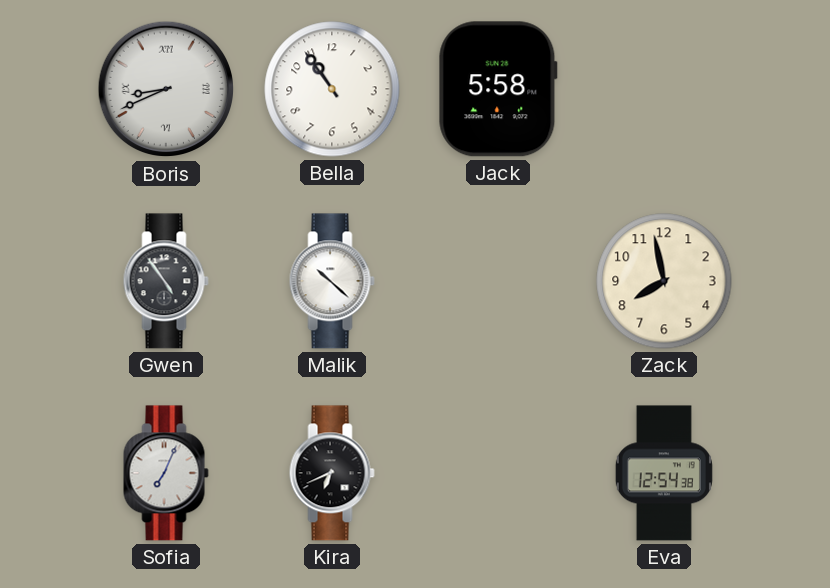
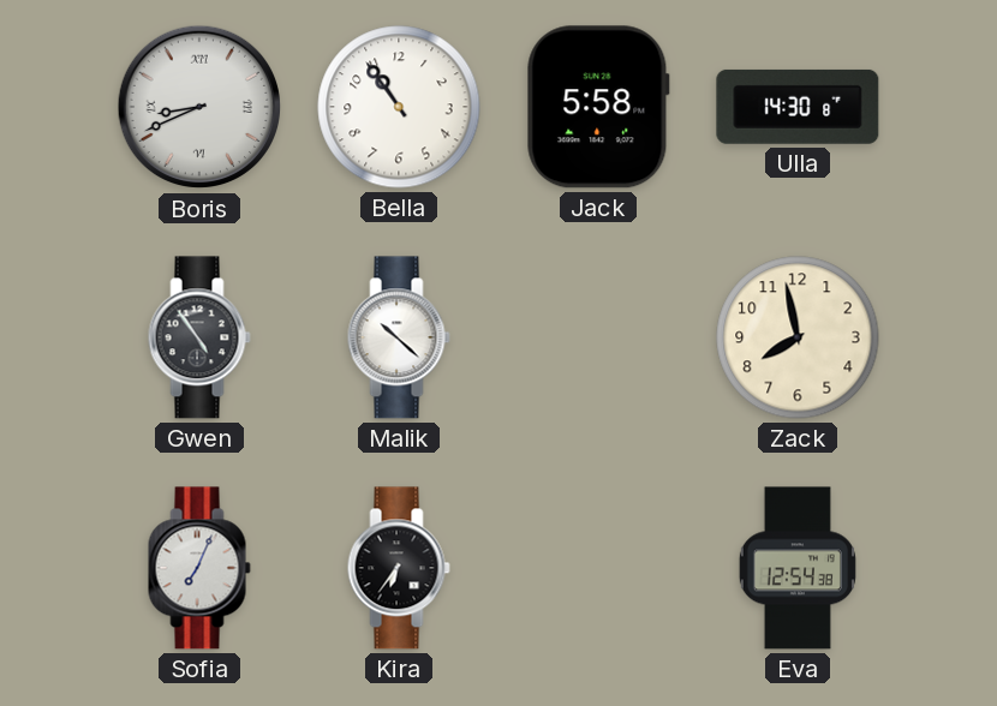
Ulla: none -> 14:30
Kira: 6:41 -> 6:36
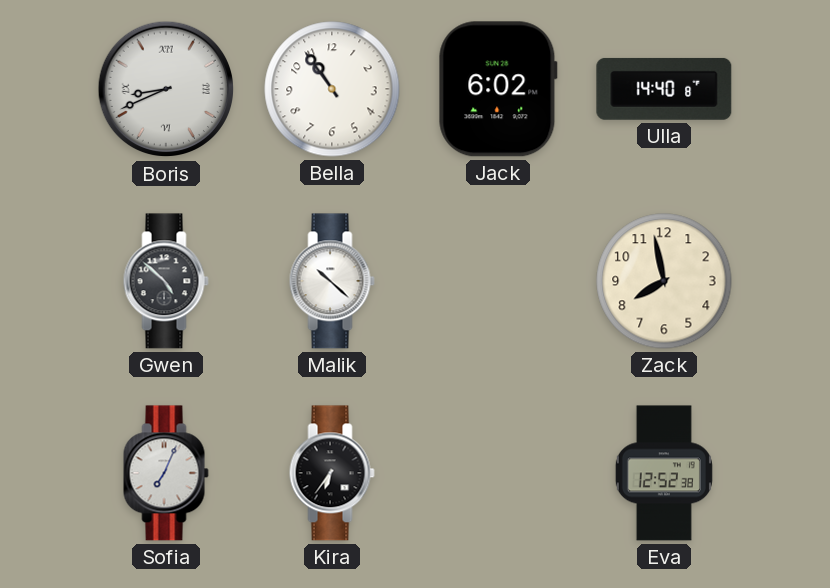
Jack: 5:58 -> 6:02
Ulla: 14:30 -> 14:40
Gwen: 4:54 -> 4:52
Eva: 12:54 -> 12:52
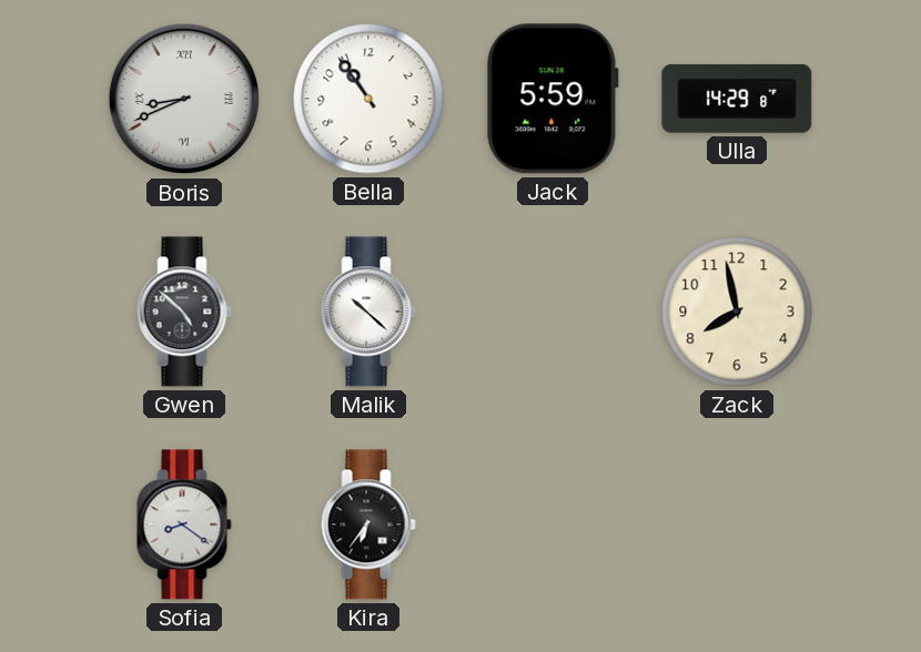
Jack: 6:02 -> 5:59
Ulla: 14:40 -> 14:29
Sofia: 7:04 -> 8:21
Eva: 12:52 -> none
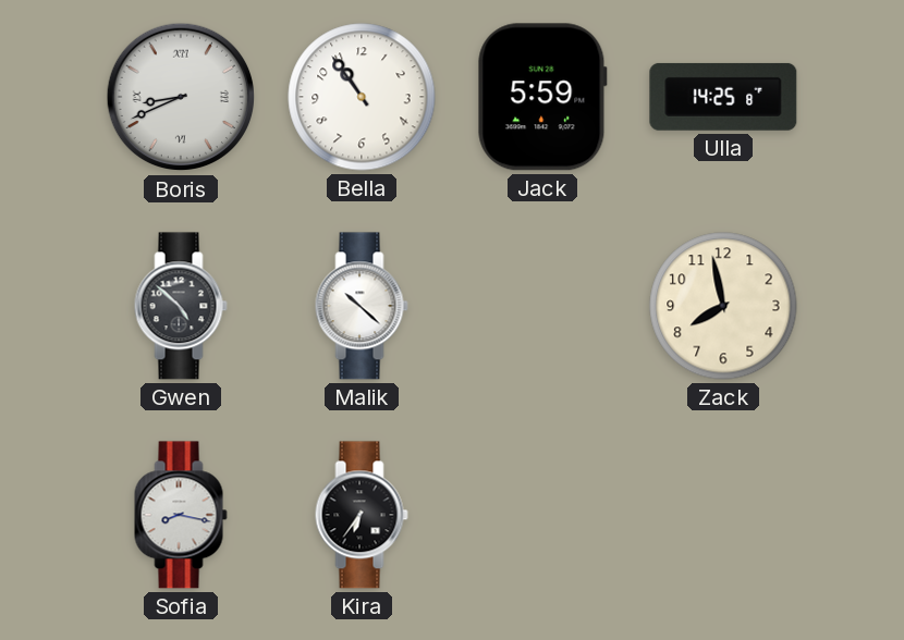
Ulla: 14:29 -> 14:25
Sofia: 8:21 -> 8:17
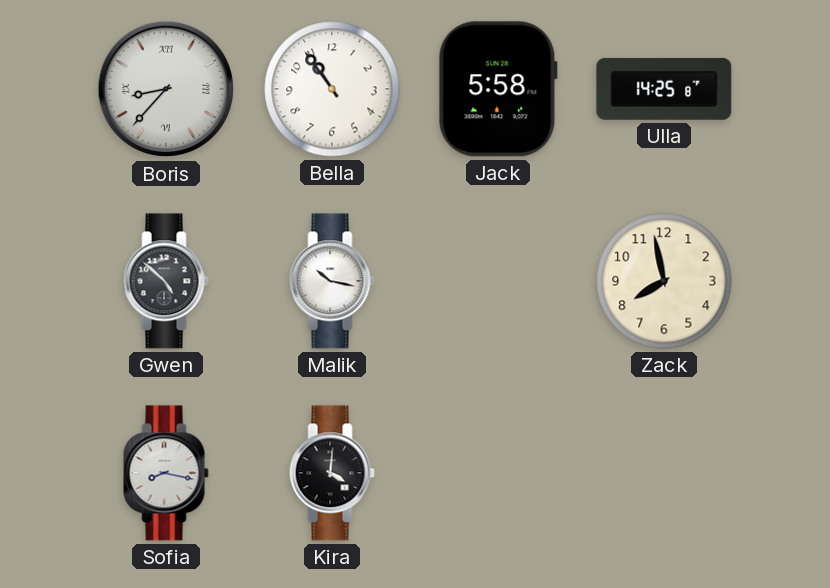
Boris: 8:41 -> 8:37
Jack: 5:59 -> 5:58
Malik: 10:22 -> 10:17
Kira: 6:36 -> 4:01
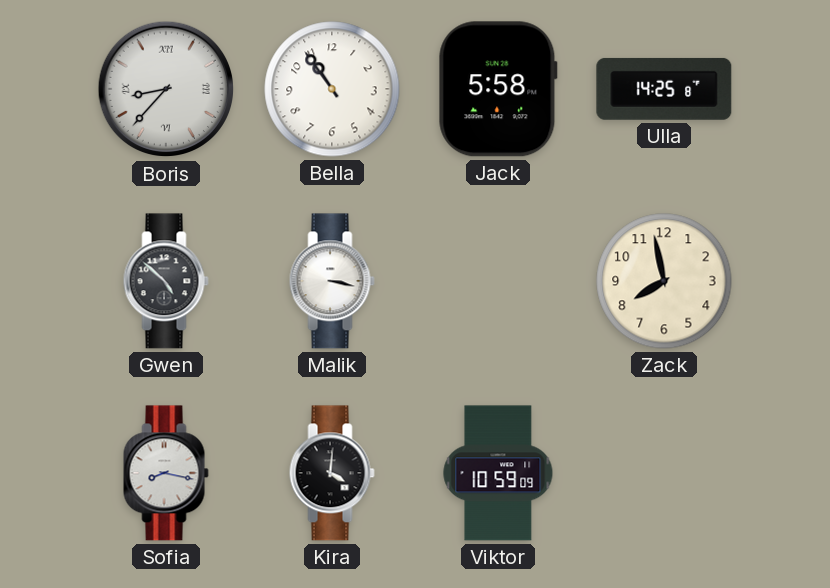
Malik: 10:17 -> 3:17
Viktor: none -> 10:59
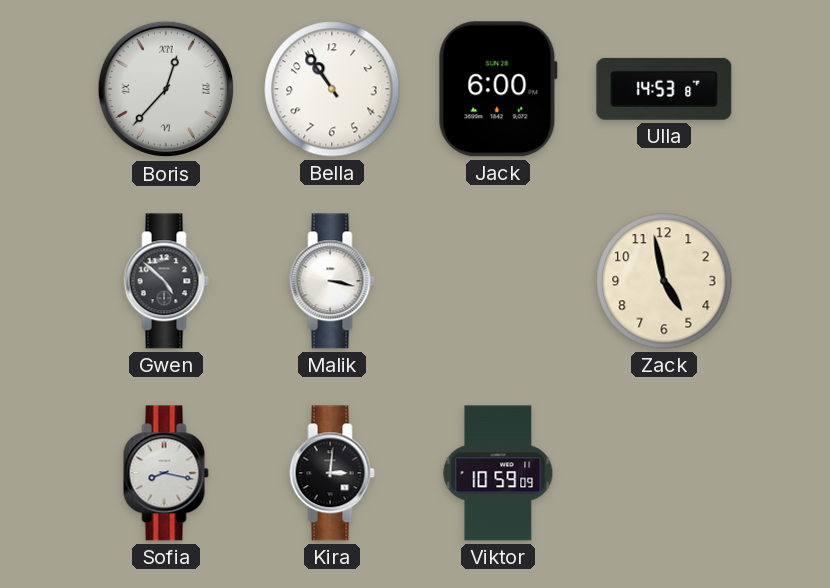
Boris: 8:37 -> 12:37
Jack: 5:58 -> 6:00
Ulla: 14:25 -> 14:53
Zack: 7:58 -> 4:58
Kira: 4:01 -> 3:01
